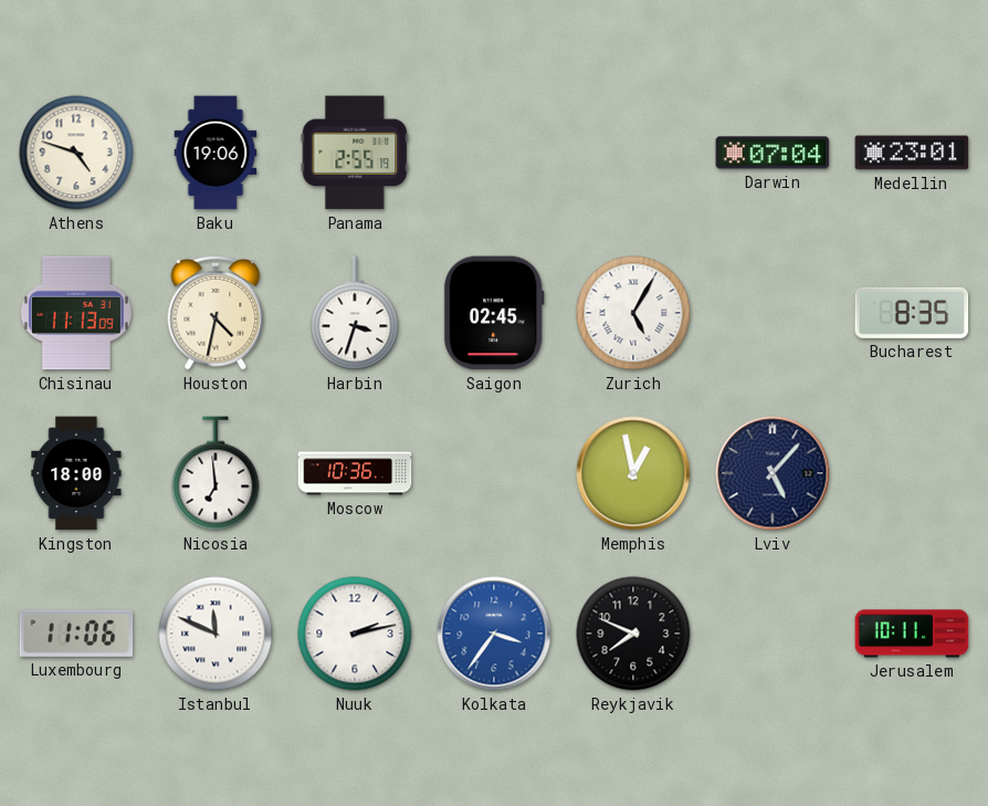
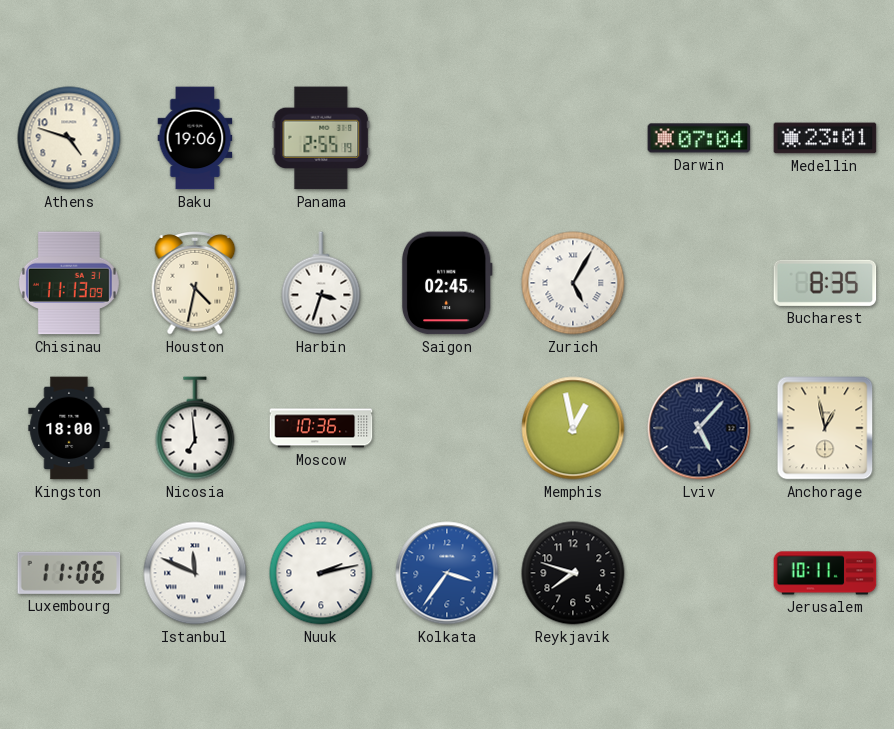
Anchorage: none -> 12:58
Reykjavik: 7:49 -> 7:48
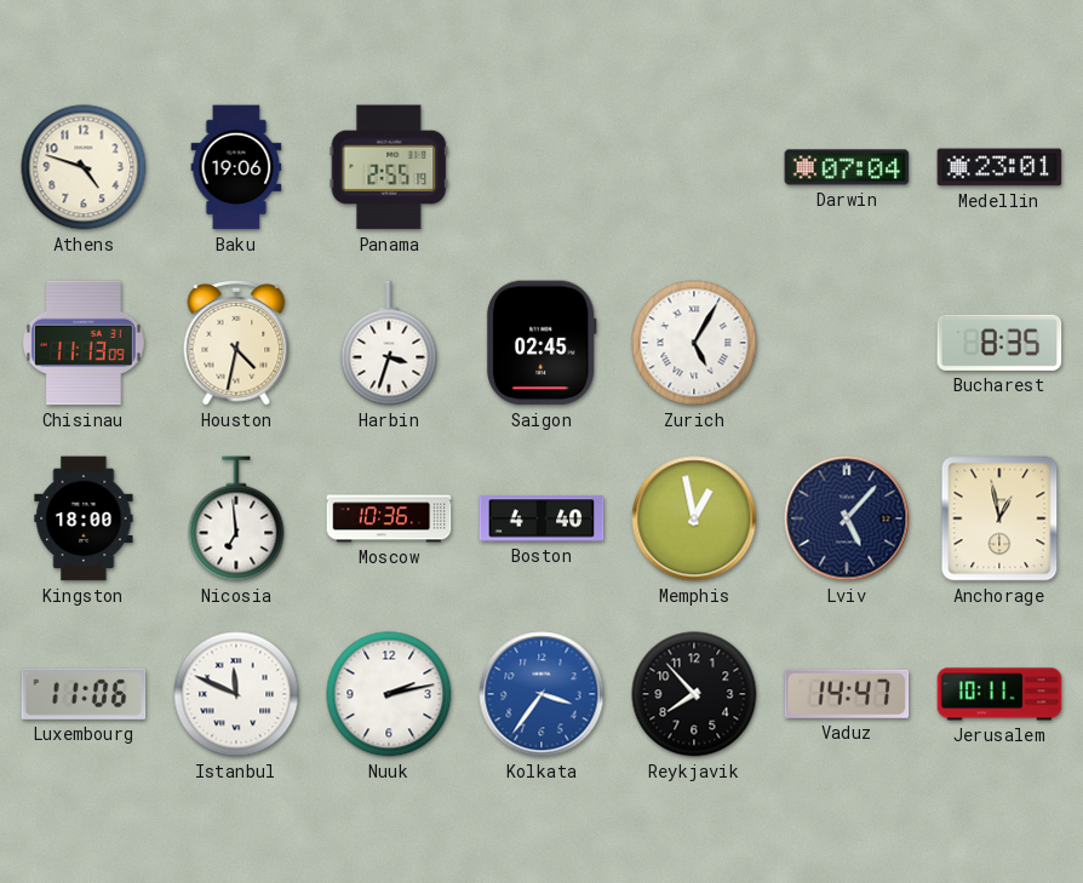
Boston: none -> 4:40
Reykjavik: 7:48 -> 7:53
Vaduz: none -> 14:47
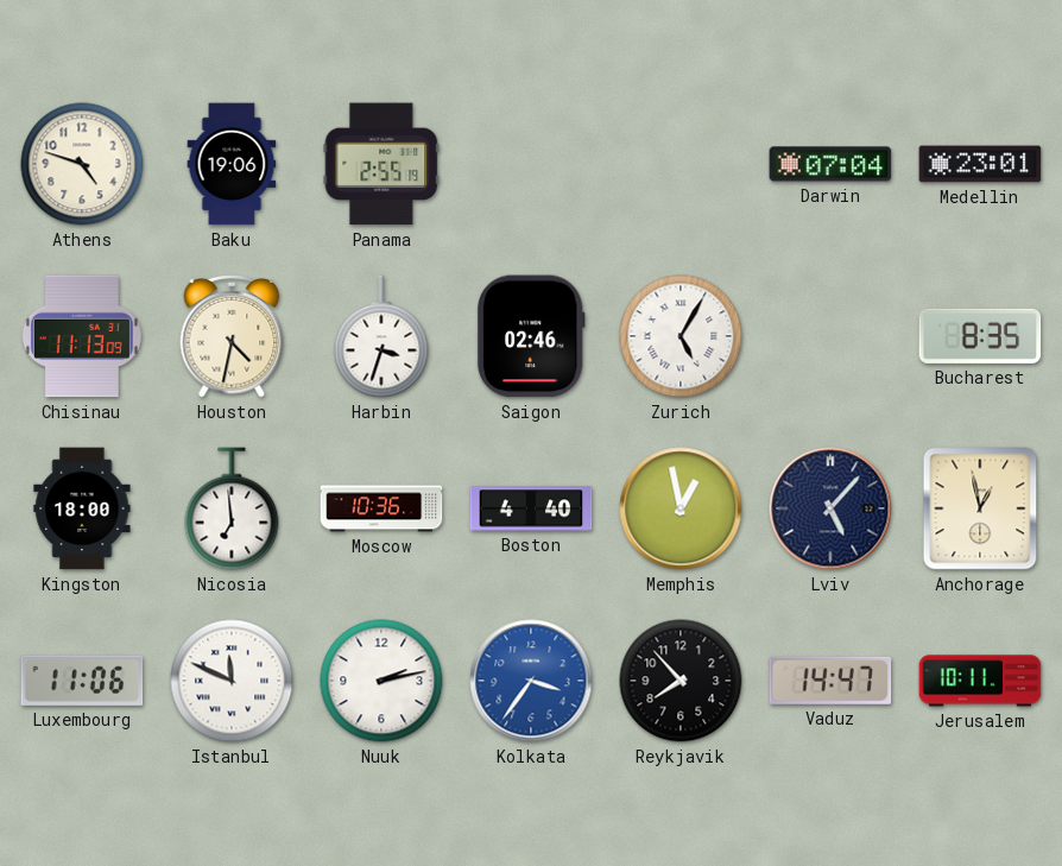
Saigon: 02:45 -> 02:46
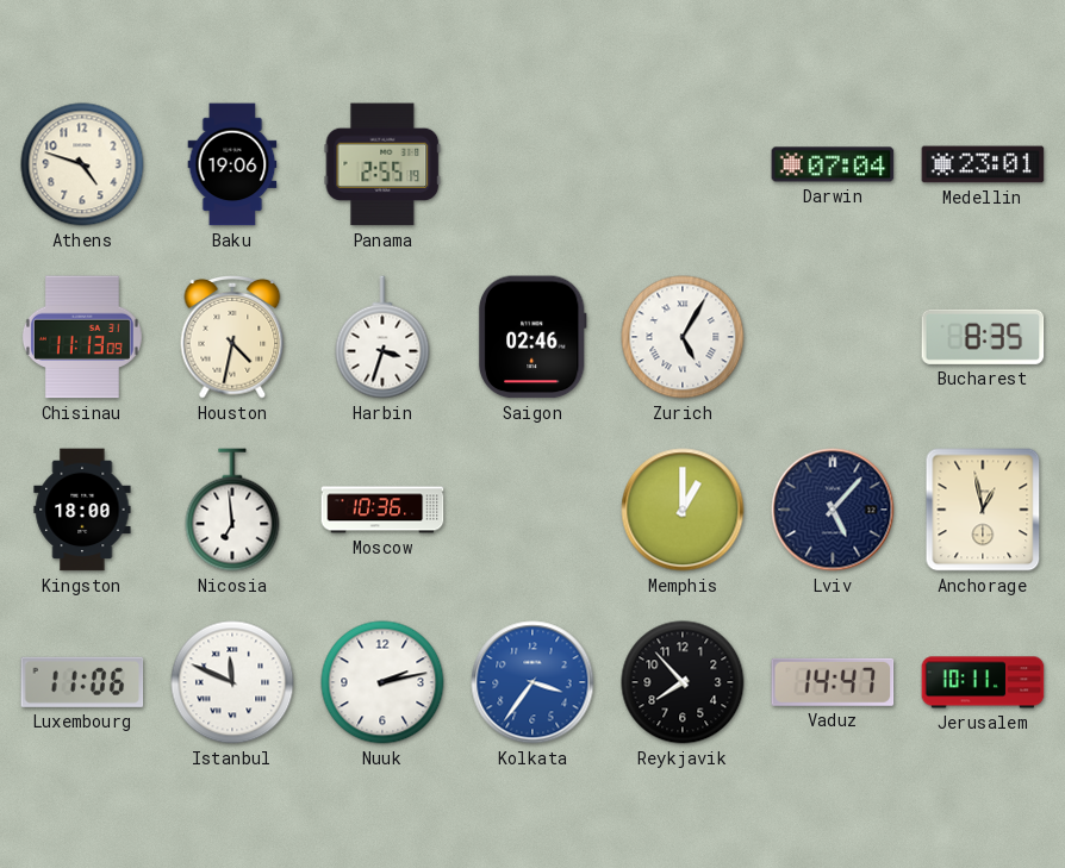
Boston: 4:40 -> none
Memphis: 12:58 -> 1:00
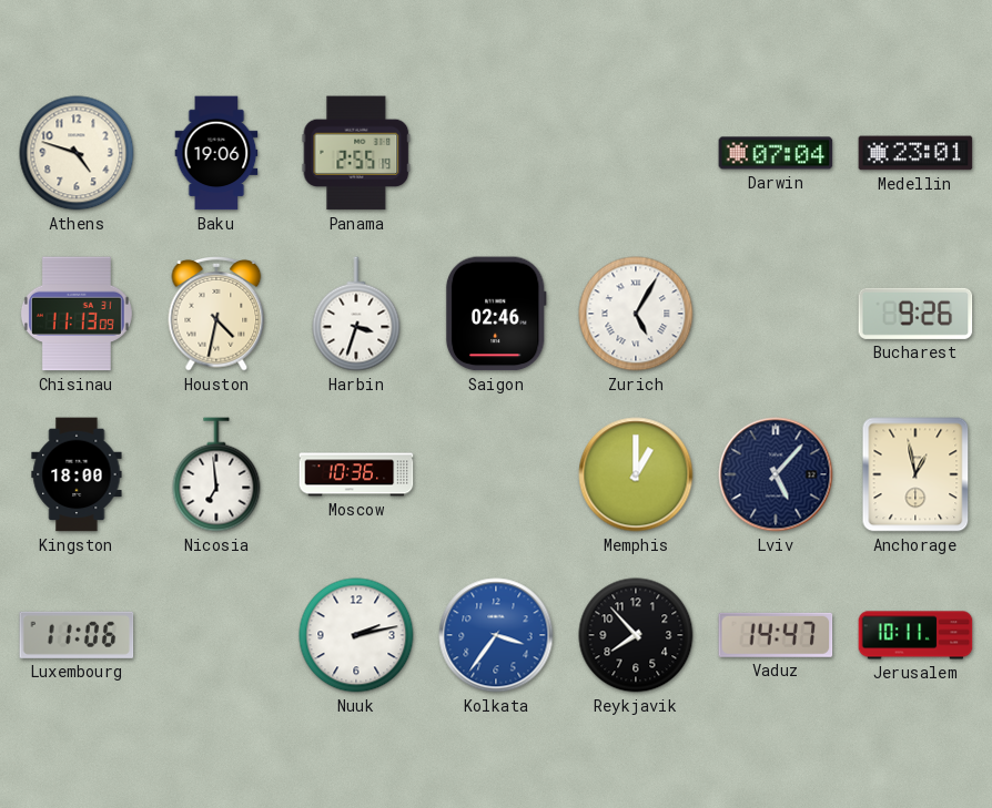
Bucharest: 8:35 -> 9:26
Istanbul: 11:49 -> none
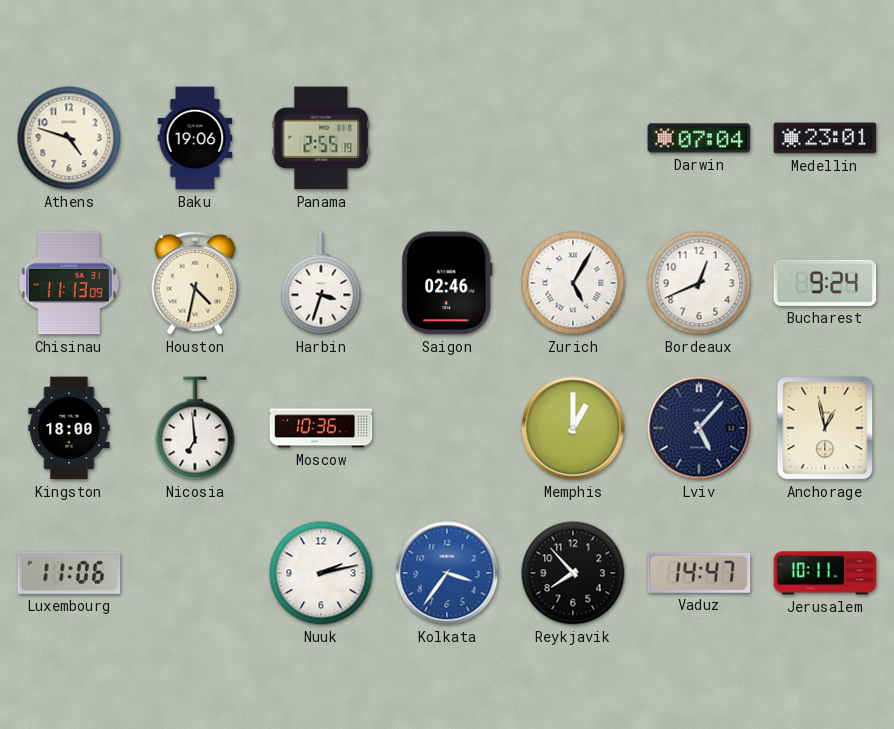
Bordeaux: none -> 12:41
Bucharest: 9:26 -> 9:24
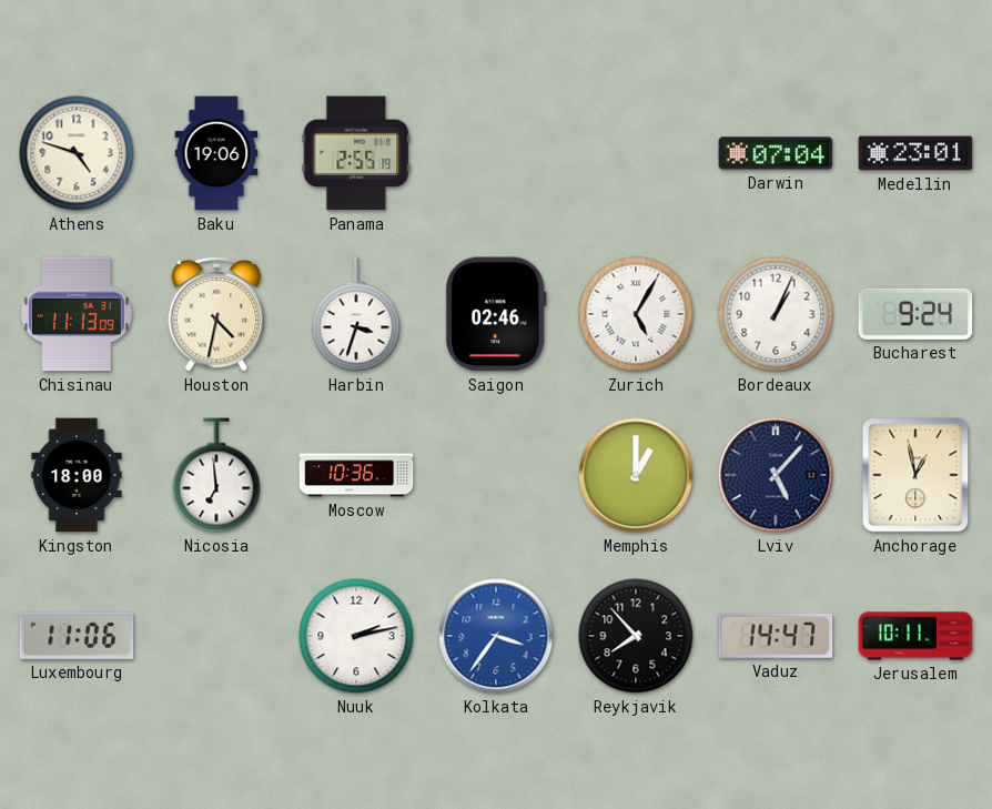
Bordeaux: 12:41 -> 1:04
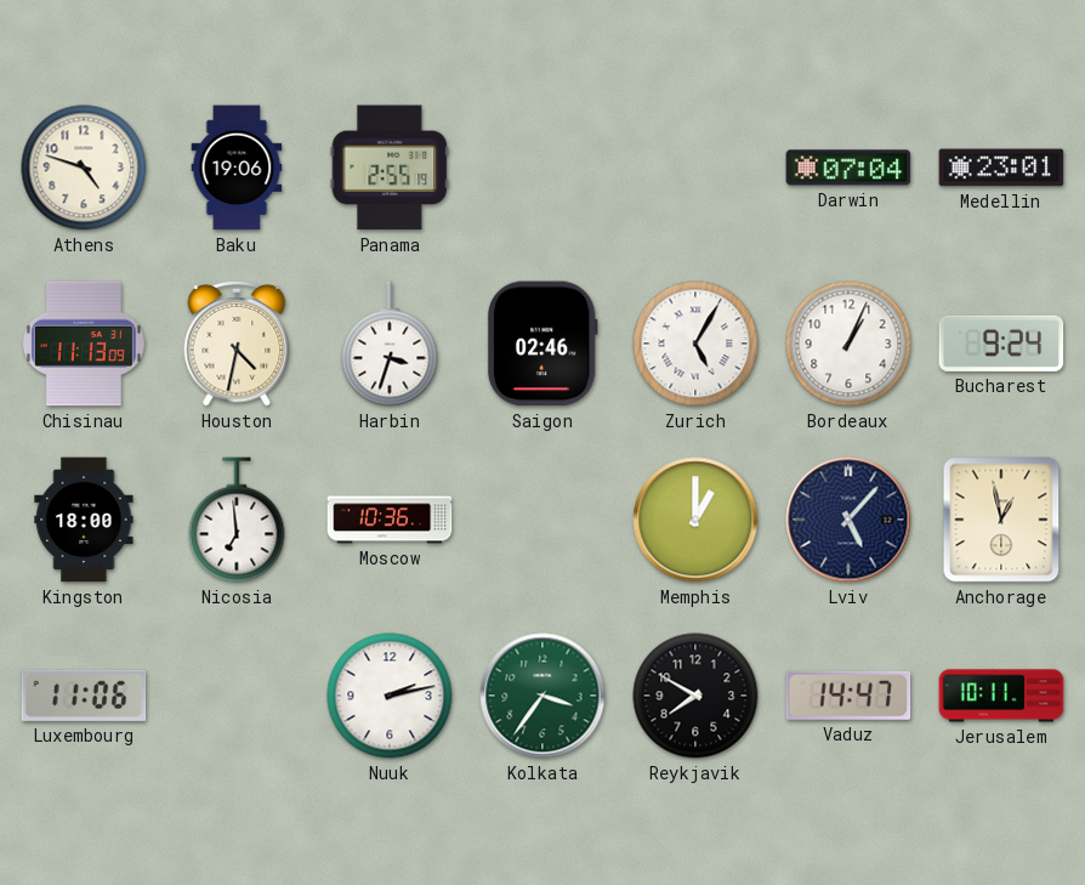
Kolkata dial: blue -> green
Reykjavik: 7:53 -> 7:50
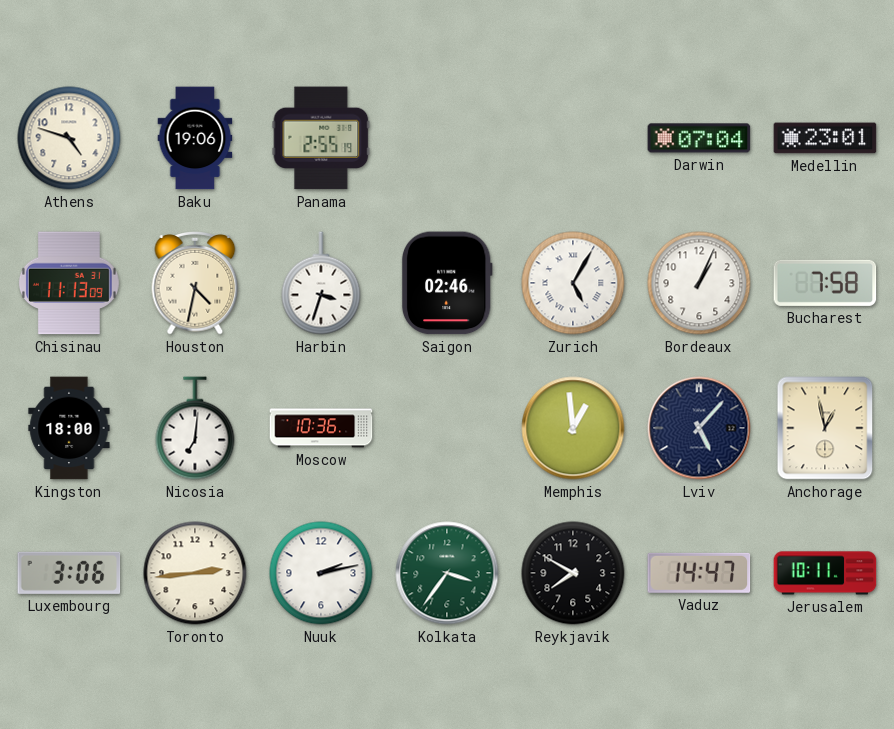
Bucharest: 9:24 -> 7:58
Nicosia: 6:59 -> 7:01
Memphis: 1:00 -> 12:59
Luxembourg: 11:06 -> 3:06
Toronto: none -> 2:44
